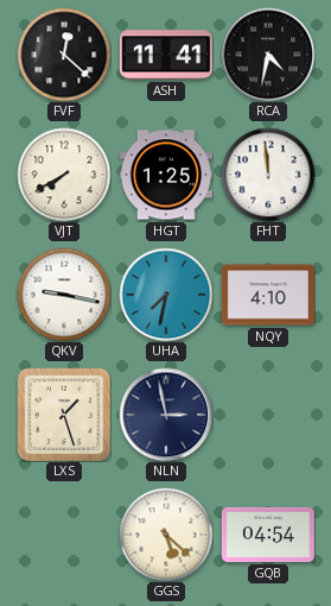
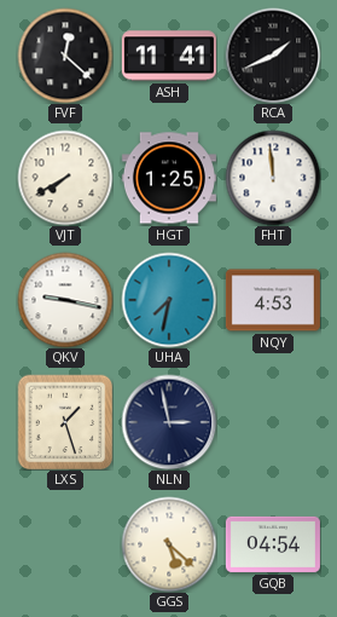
RCA: 4:32 -> 1:41
NQY: 4:10 -> 4:53
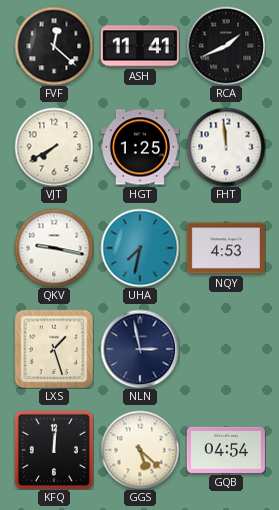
KFQ: none -> 12:01
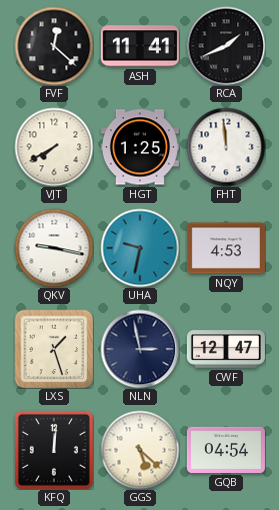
UHA: 7:32 -> 9:32
CWF: none -> 12:47
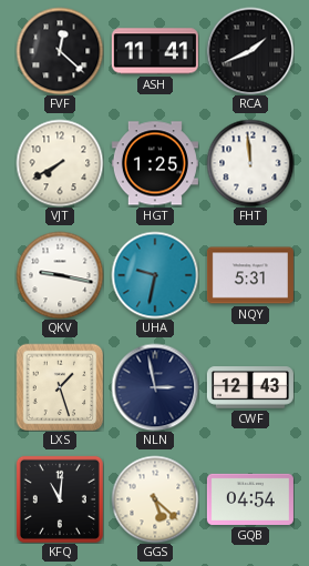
NQY: 4:53 -> 5:31
CWF: 12:47 -> 12:43
KFQ: 12:01 -> 11:01
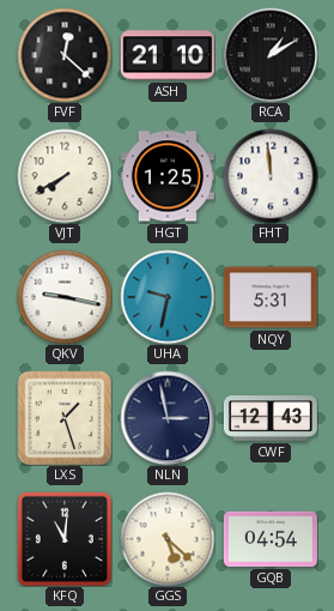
ASH: 11:41 -> 21:10
RCA: 1:41 -> 1:10
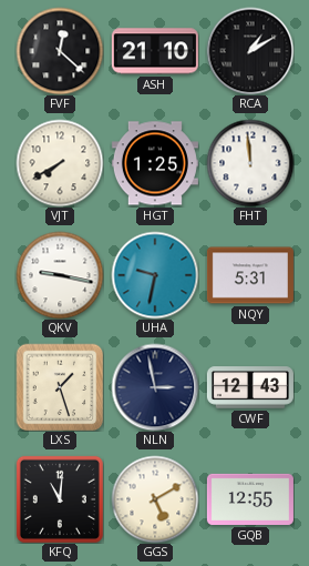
GGS: 5:22 -> 5:10
GQB: 04:54 -> 12:55
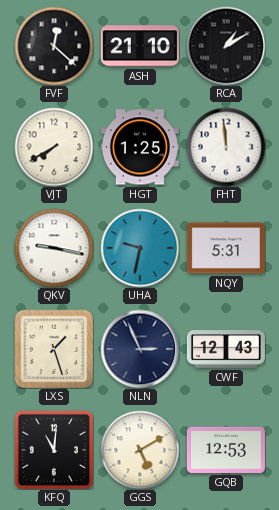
NLN: 2:58 -> 2:56
GQB: 12:55 -> 12:53
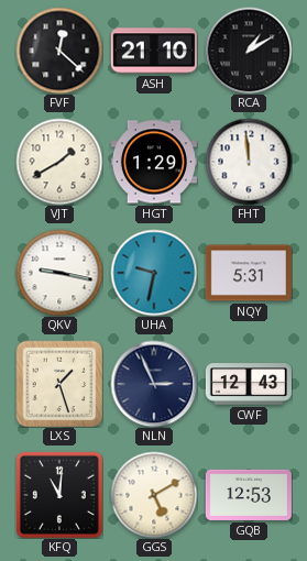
VJT: 7:40 -> 1:40
HGT: 1:25 -> 1:29
